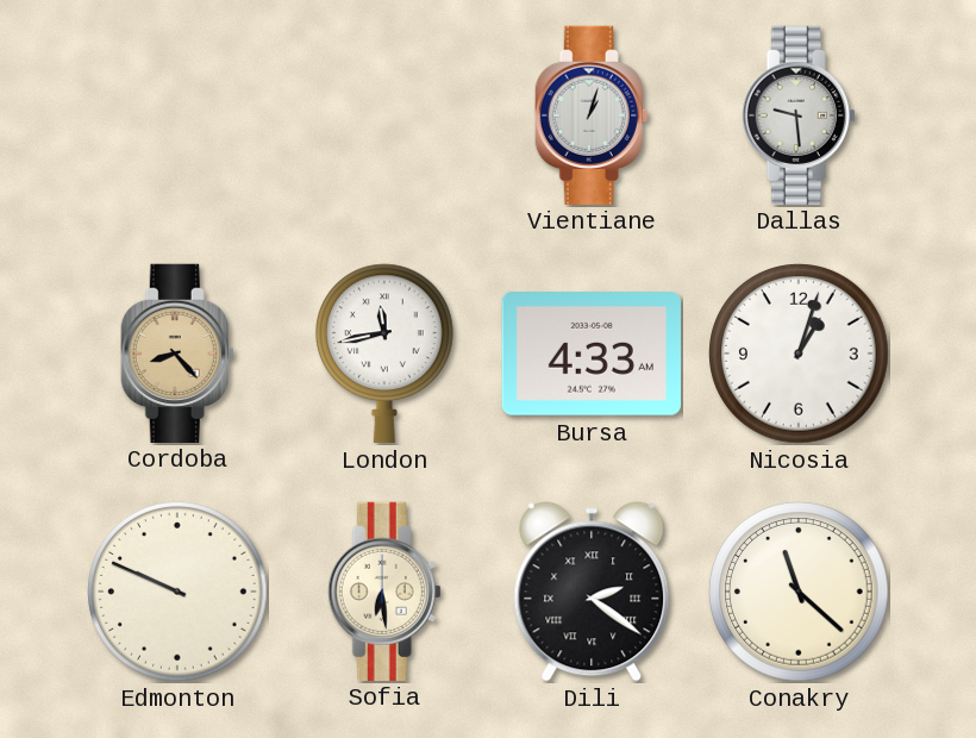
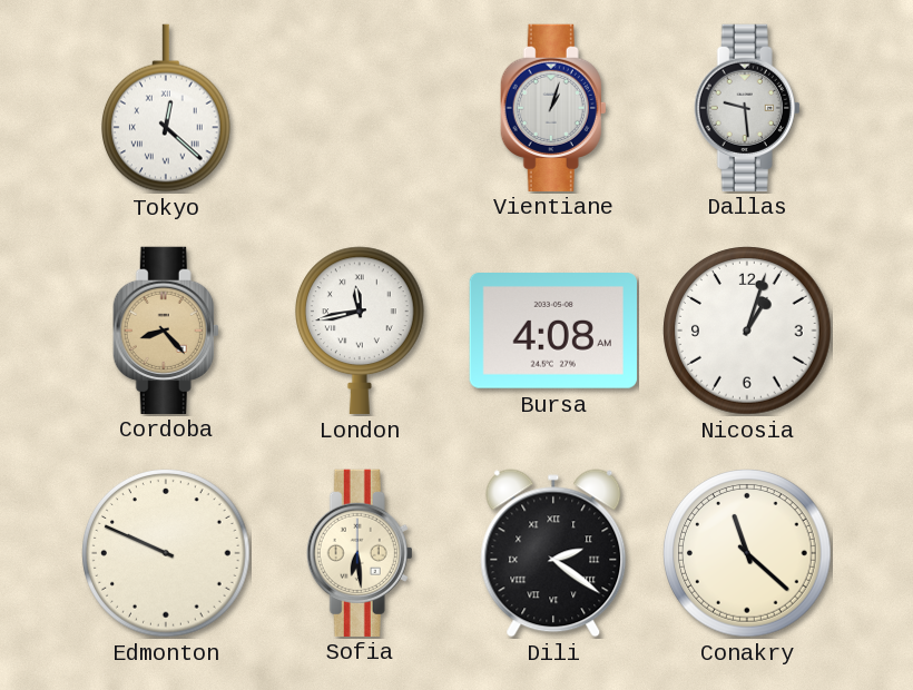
Tokyo: none -> 12:22
Bursa: 4:33 -> 4:08
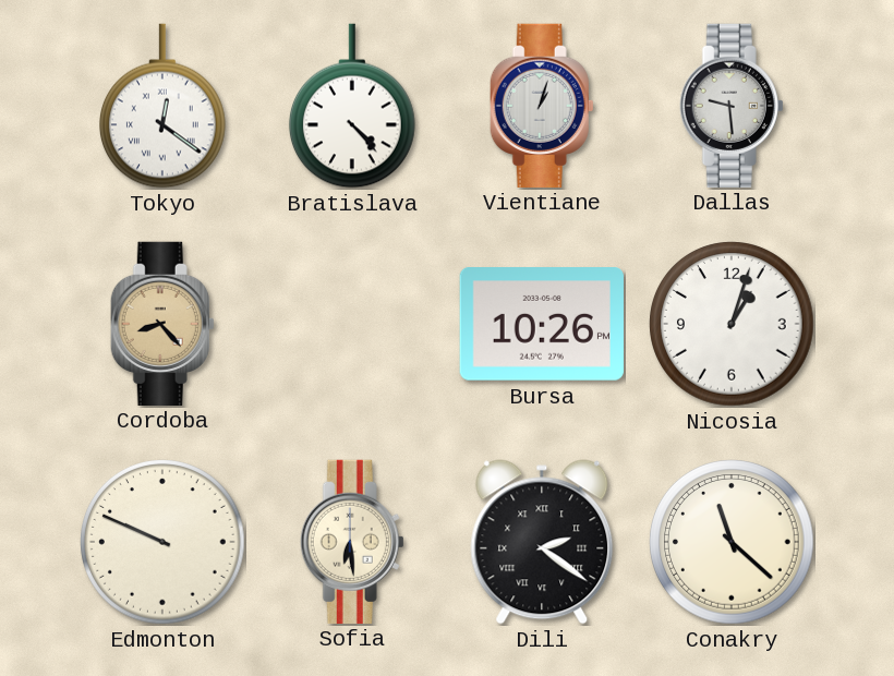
Tokyo: 12:22 -> 12:21
Bratislava: none -> 4:23
London: 11:43 -> none
Bursa: 4:08 -> 10:26
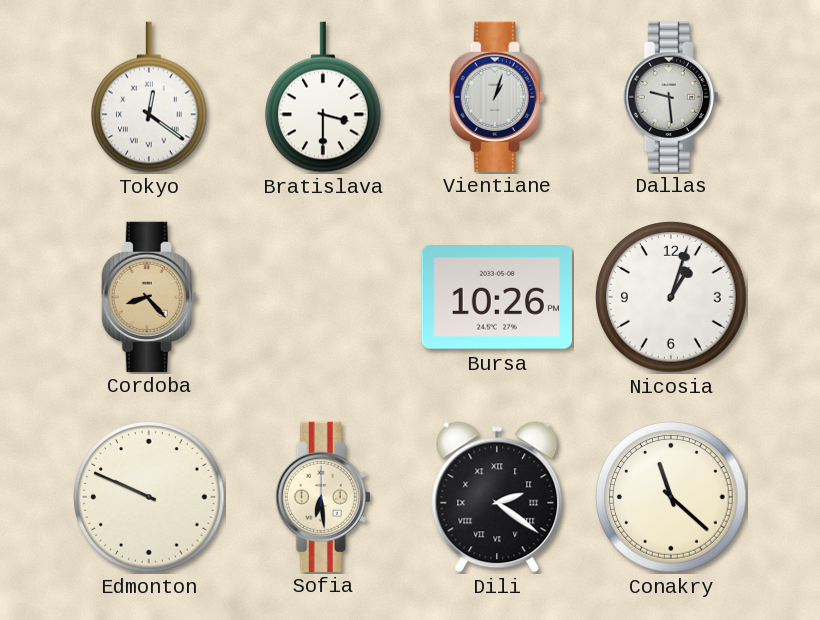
Bratislava: 4:23 -> 3:30
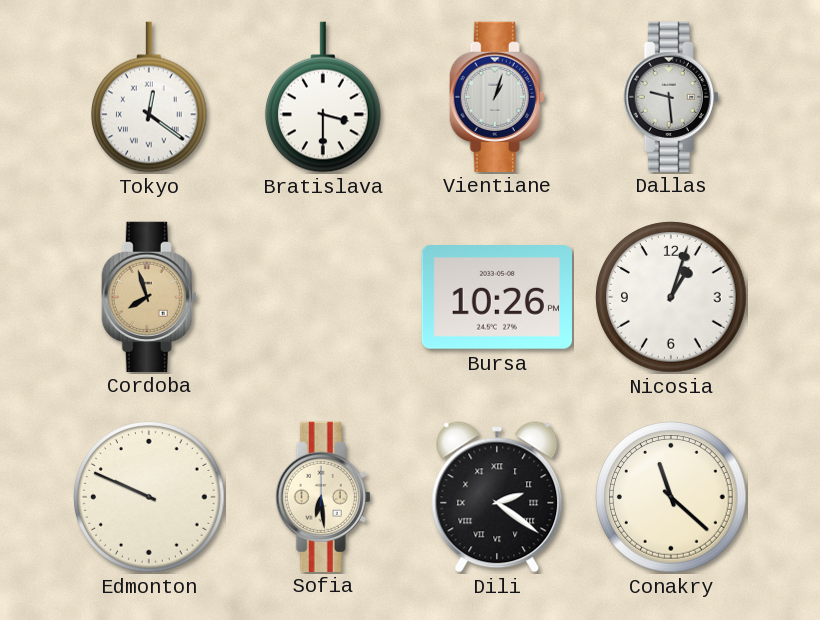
Cordoba: 8:23 -> 7:57
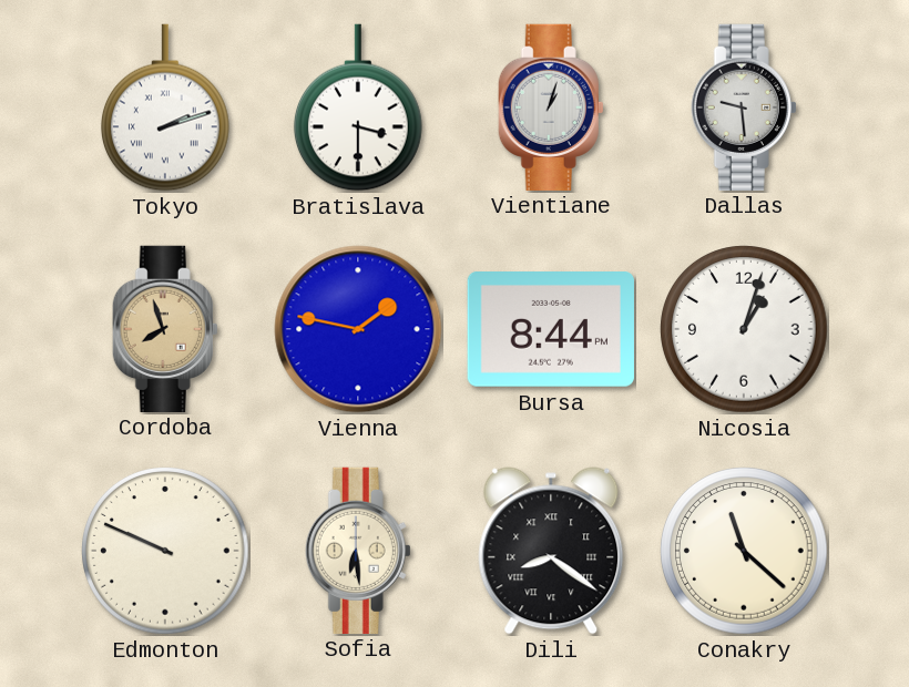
Tokyo: 12:21 -> 2:12
Vienna: none -> 1:47
Bursa: 10:26 -> 8:44
Dili: 2:21 -> 8:21
